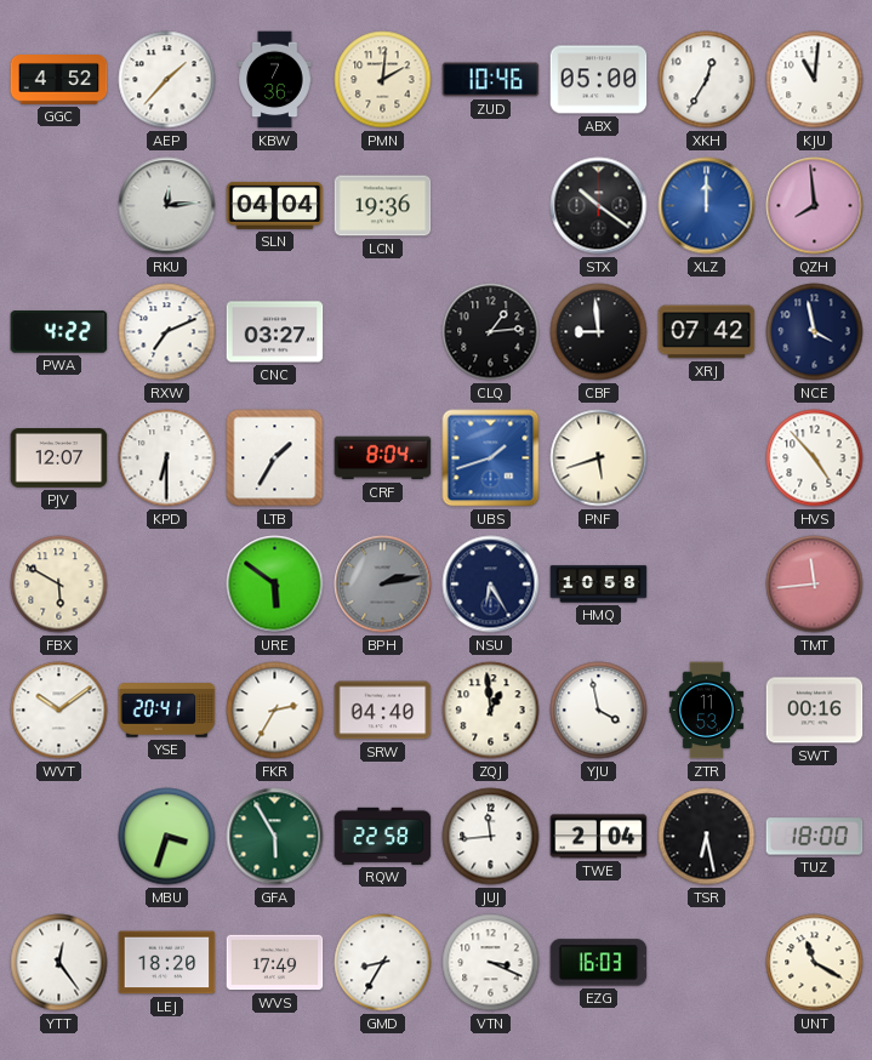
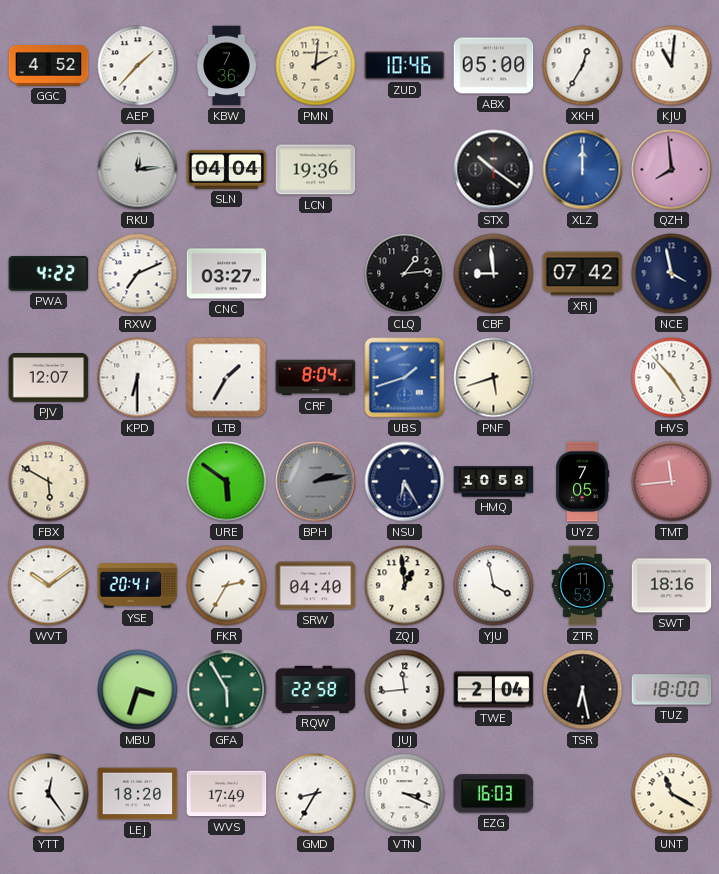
UYZ: none -> 7:05
SWT: 00:16 -> 18:16
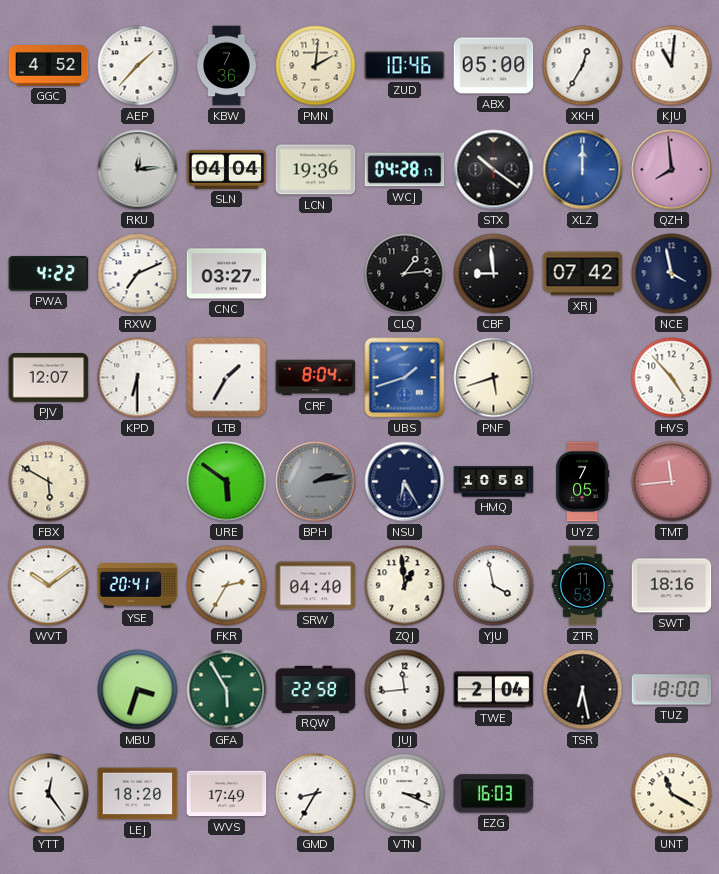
WCJ: none -> 04:28
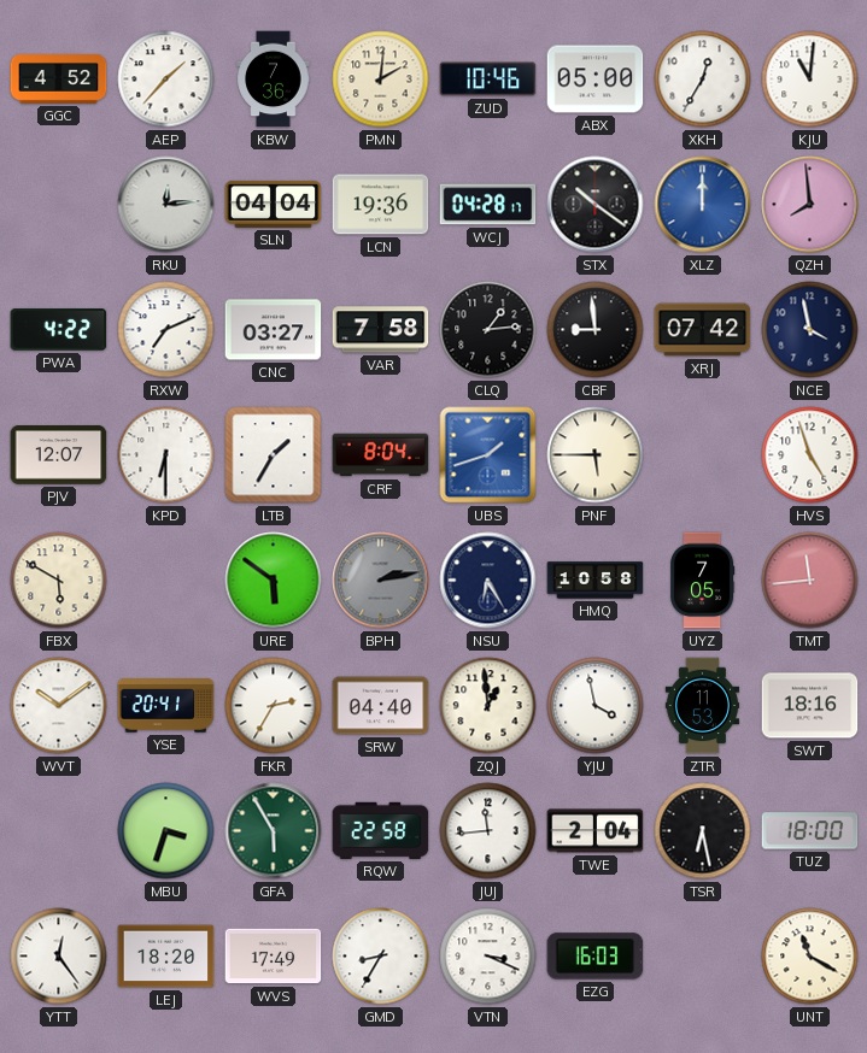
VAR: none -> 7:58
PNF: 5:42 -> 5:45
HVS: 4:53 -> 4:57
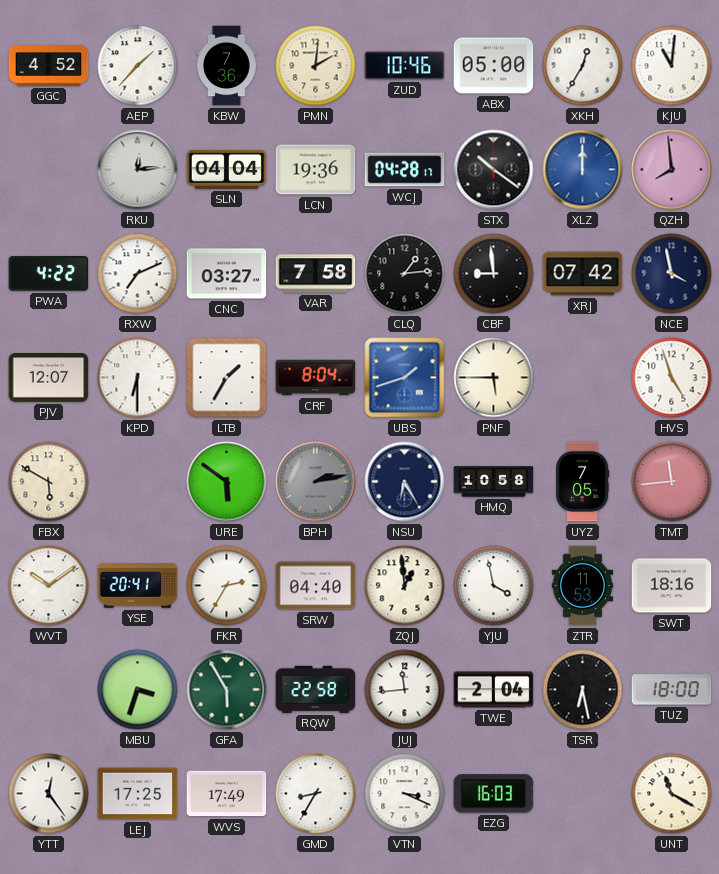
LEJ: 18:20 -> 17:25
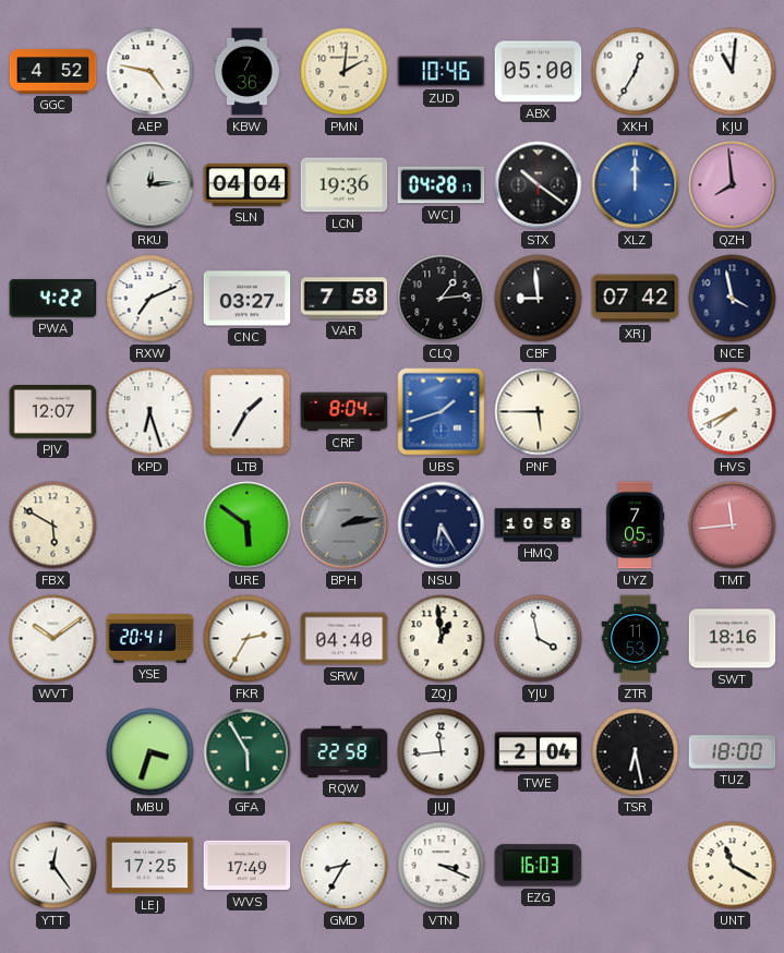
AEP: 1:37 -> 4:47
KPD: 6:30 -> 6:27
HVS: 4:57 -> 7:41
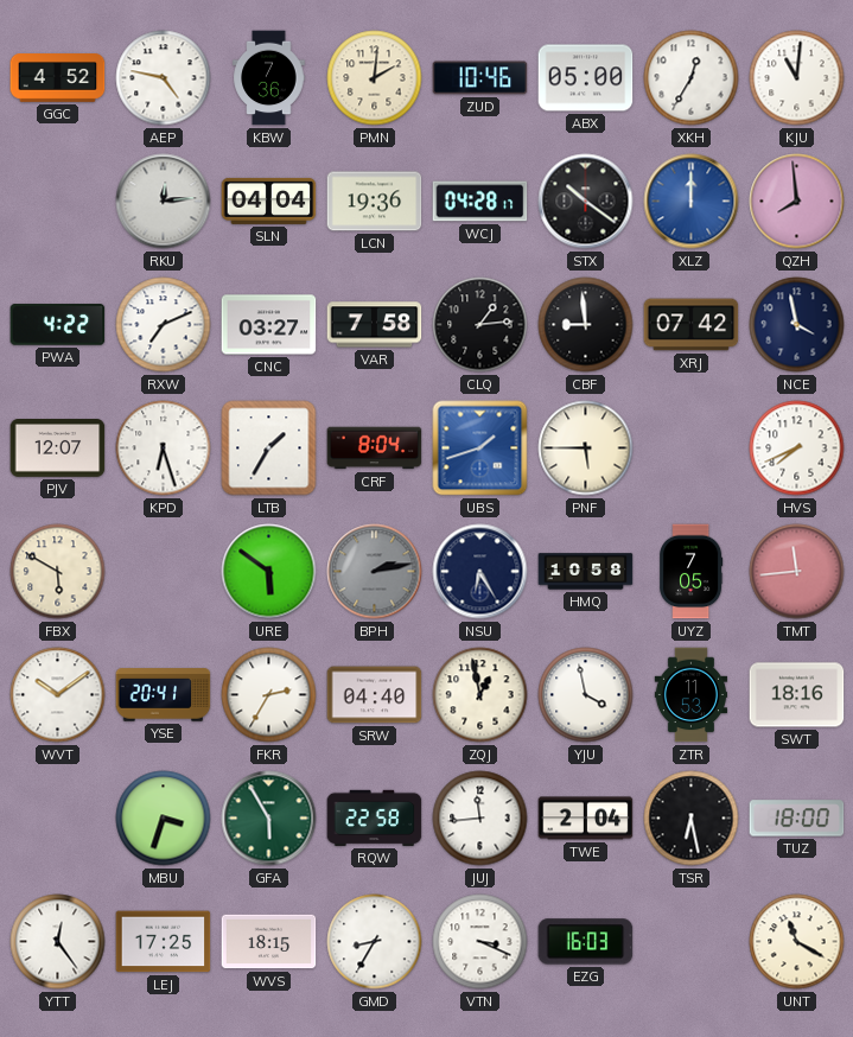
ZQJ: 12:59 -> 12:58
WVS: 17:49 -> 18:15
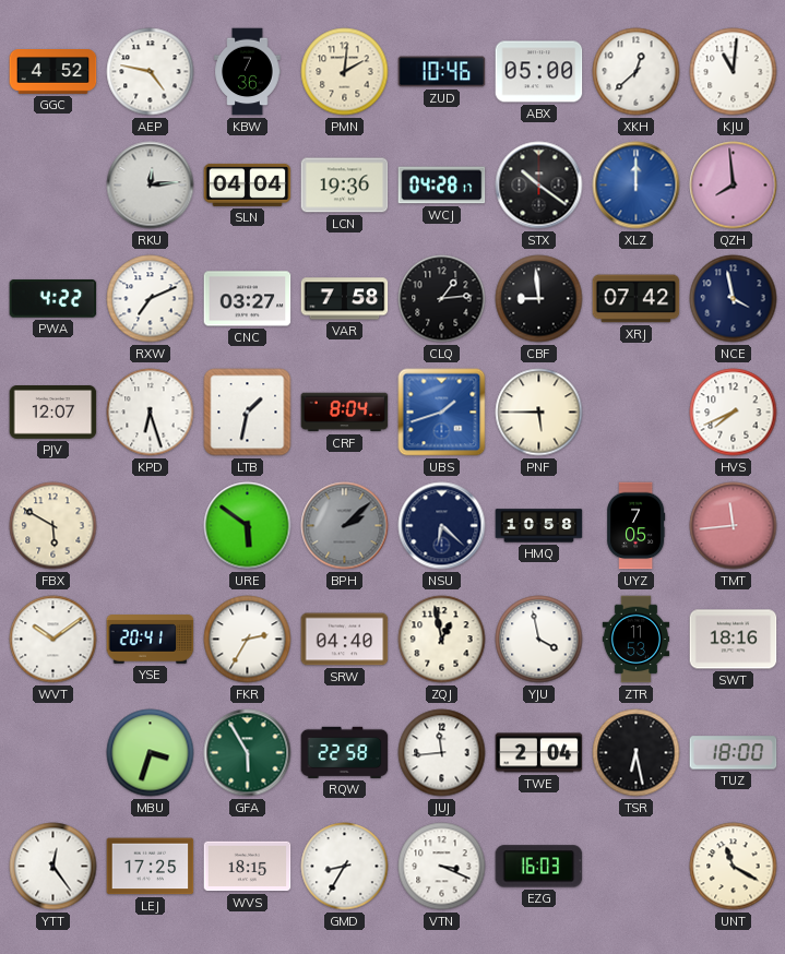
XKH: 12:35 -> 12:38
LTB: 1:35 -> 1:32
BPH: 2:13 -> 2:08
NSU: 6:25 -> 6:22
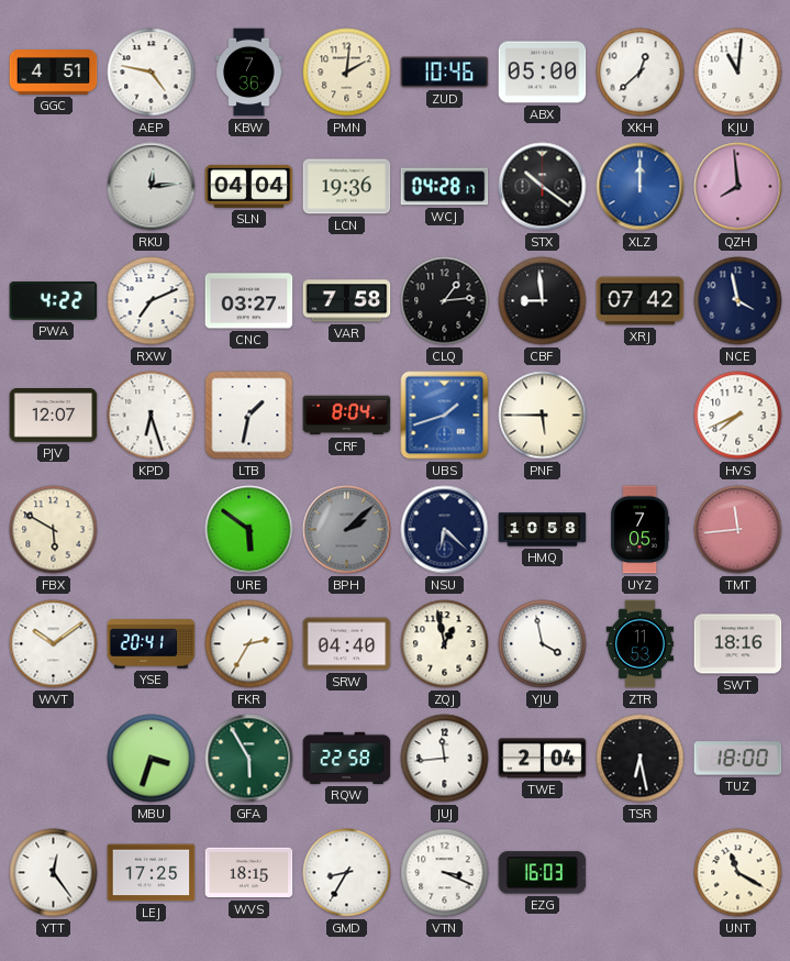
GGC: 4:52 -> 4:51
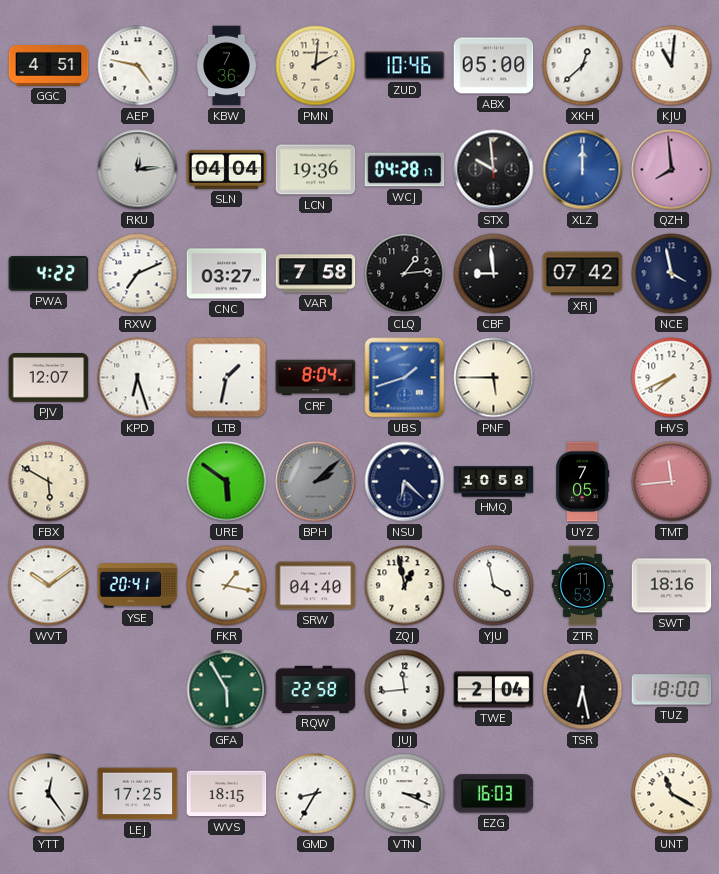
STX: 10:21 -> 9:59
FKR: 2:35 -> 1:17
MBU: 3:33 -> none
